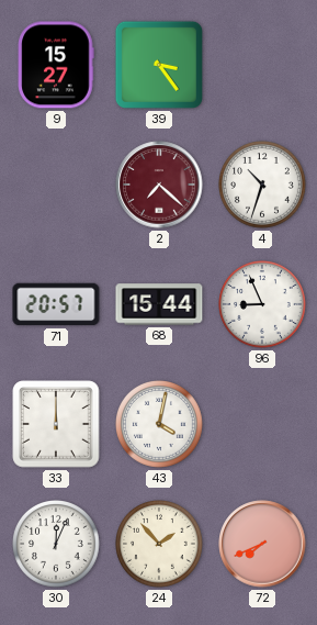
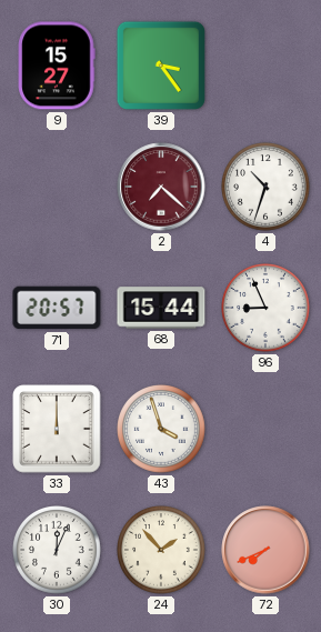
43: 4:02 -> 3:57
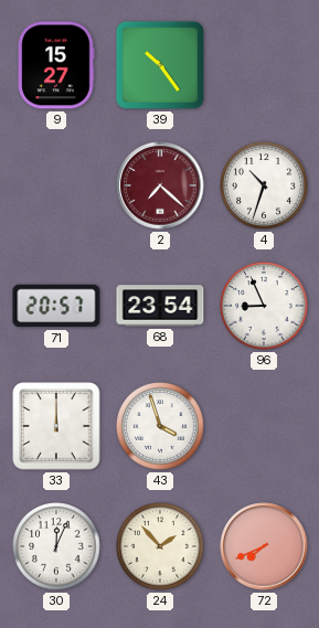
39: 3:24 -> 10:24
68: 15:44 -> 23:54
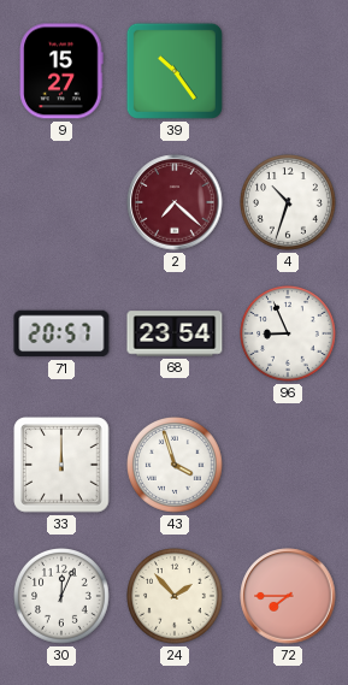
72: 7:41 -> 7:45
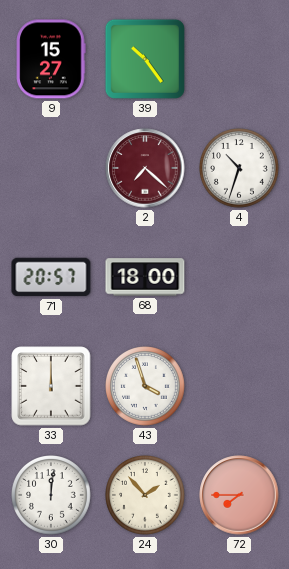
68: 23:54 -> 18:00
96: 8:56 -> none
30: 12:04 -> 12:01
